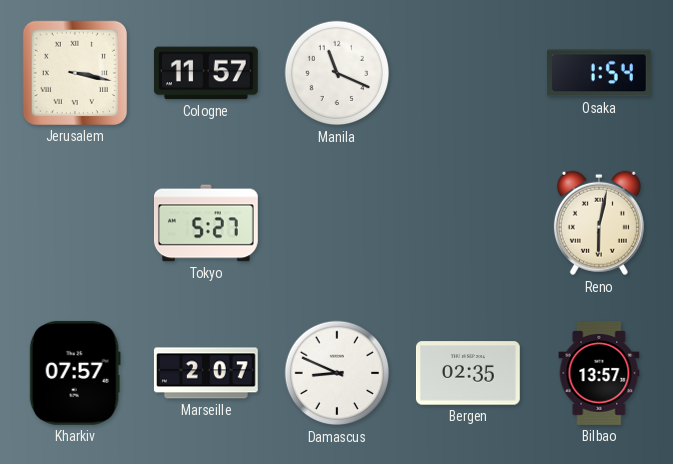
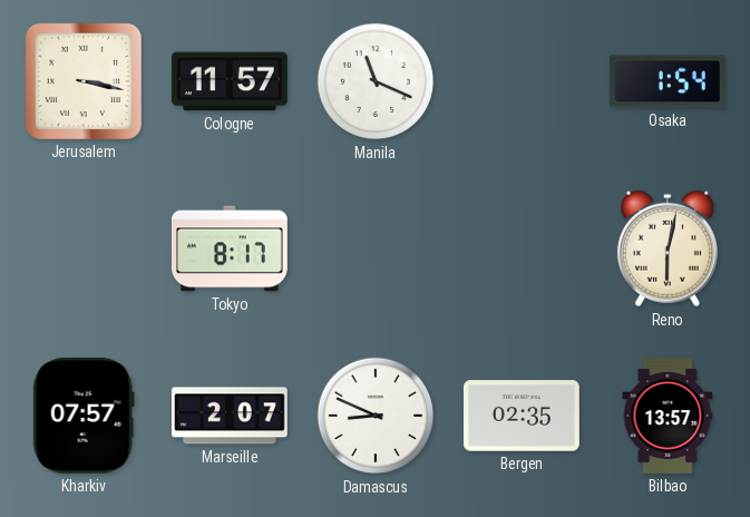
Tokyo: 5:27 -> 8:17
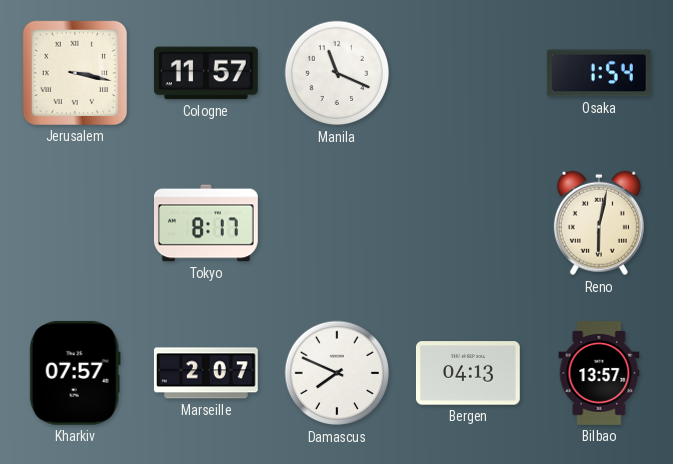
Damascus: 8:49 -> 7:49
Bergen: 02:35 -> 04:13
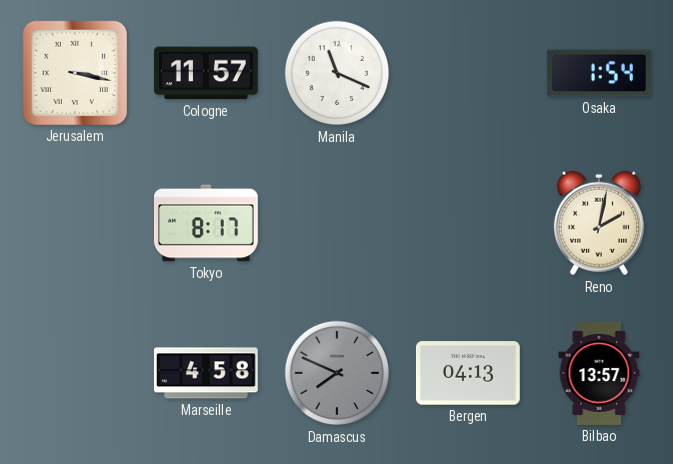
Reno: 6:02 -> 2:02
Kharkiv: 07:57 -> none
Marseille: 2:07 -> 4:58
Damascus dial: white -> grey
